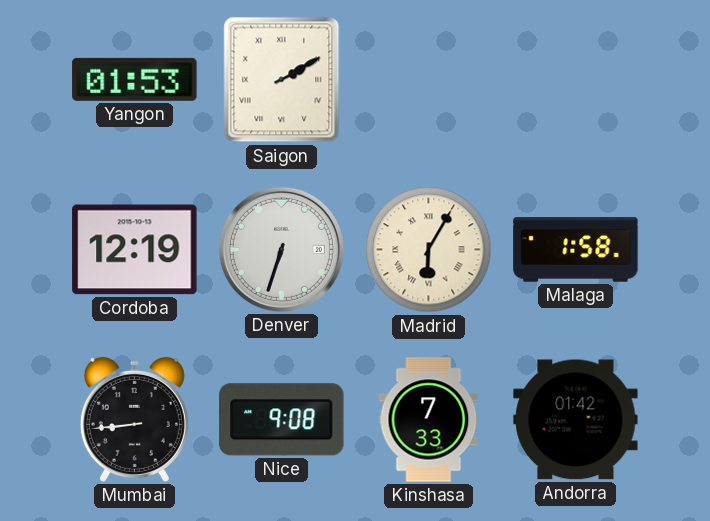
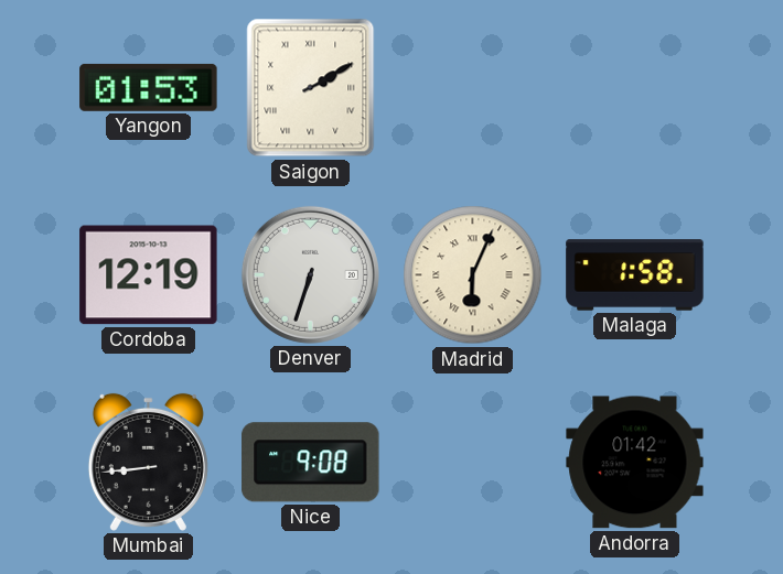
Madrid: 6:05 -> 6:04
Kinshasa: 7:33 -> none
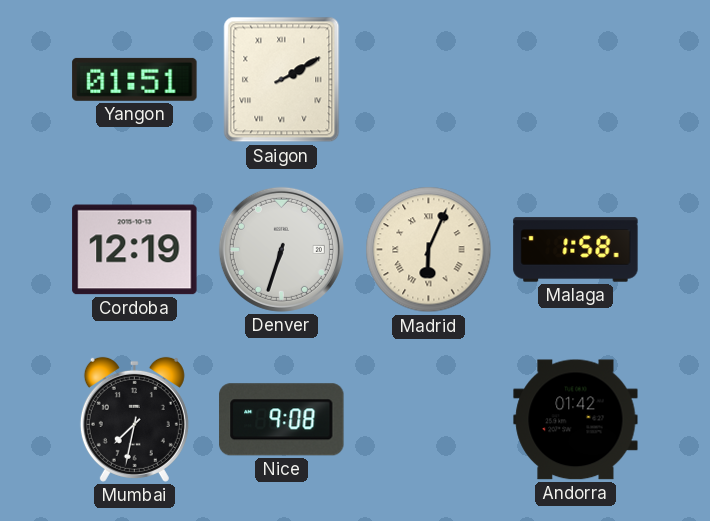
Yangon: 01:53 -> 01:51
Mumbai: 8:44 -> 7:32
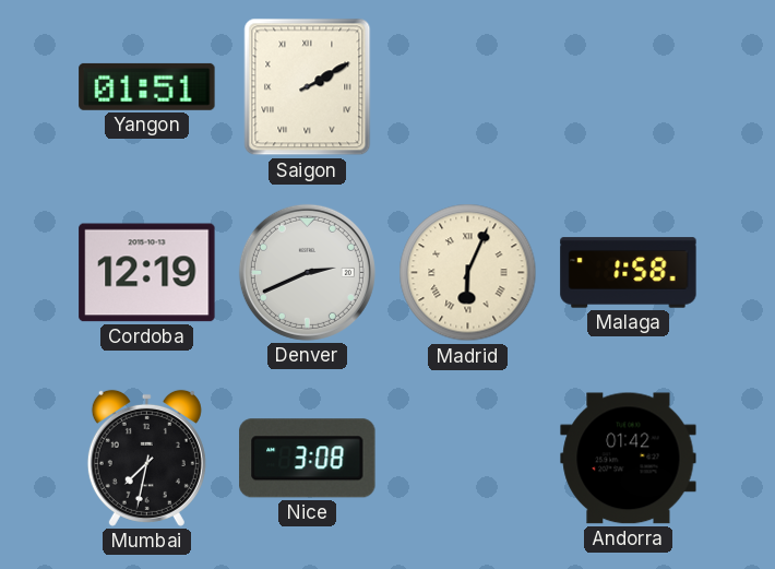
Denver: 6:33 -> 2:41
Nice: 9:08 -> 3:08
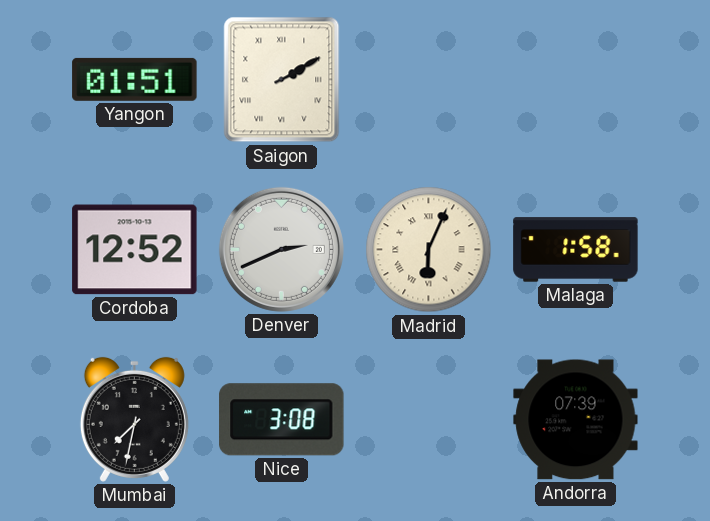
Cordoba: 12:19 -> 12:52
Andorra: 01:42 -> 07:39
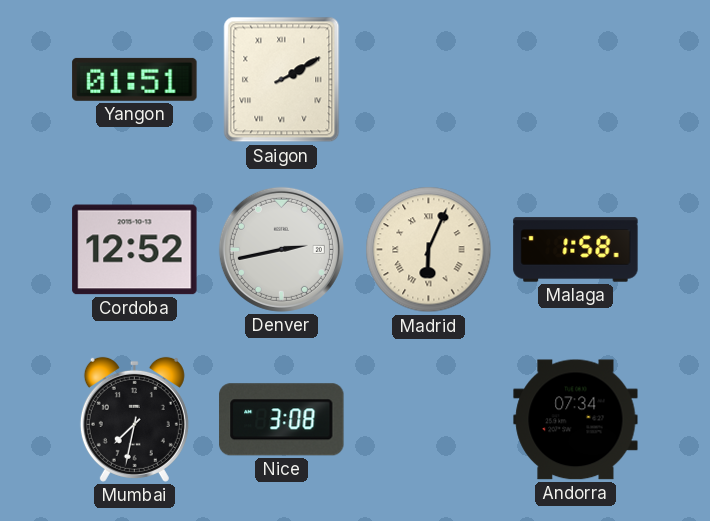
Denver: 2:41 -> 2:43
Andorra: 07:39 -> 07:34
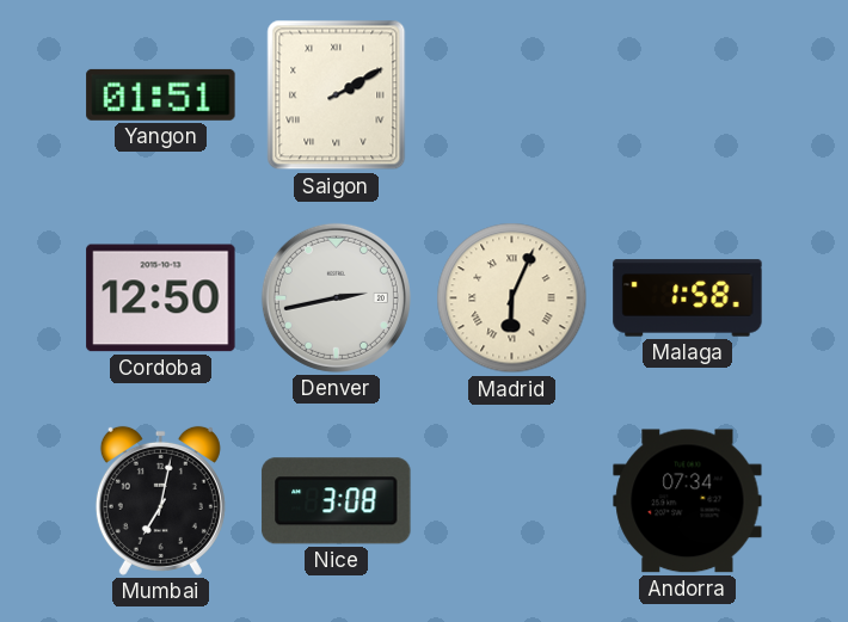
Cordoba: 12:52 -> 12:50
Mumbai: 7:32 -> 7:02
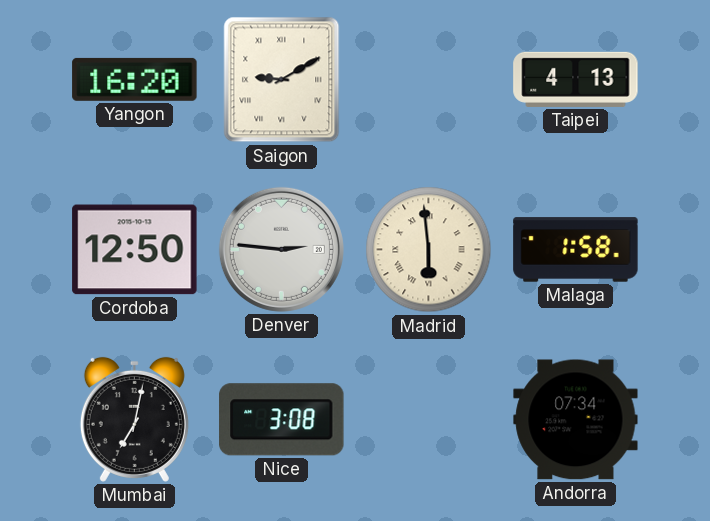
Yangon: 01:51 -> 16:20
Saigon: 2:10 -> 9:10
Taipei: none -> 4:13
Denver: 2:43 -> 2:46
Madrid: 6:04 -> 5:59
